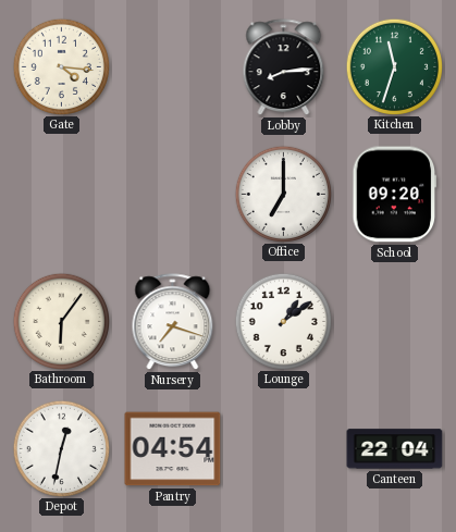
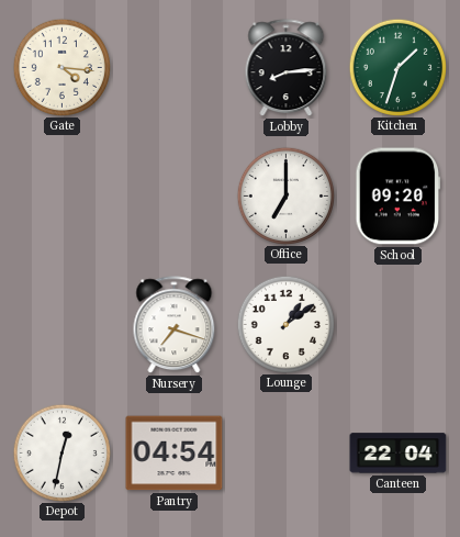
Kitchen: 11:33 -> 1:33
Bathroom: 6:06 -> none
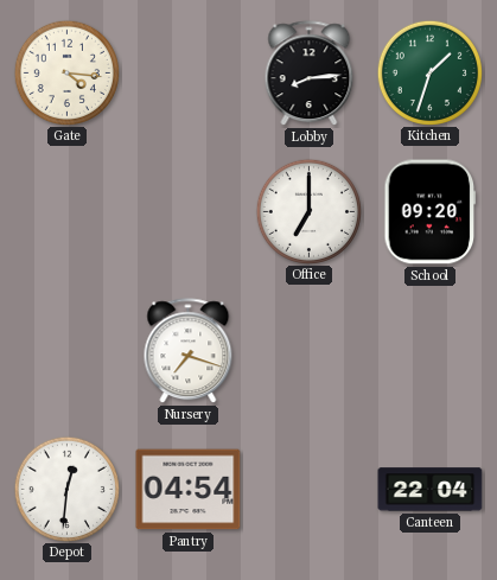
Lounge: 1:09 -> none
Depot: 12:32 -> 12:31
